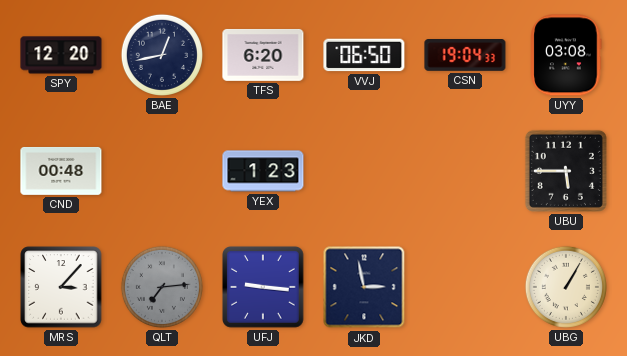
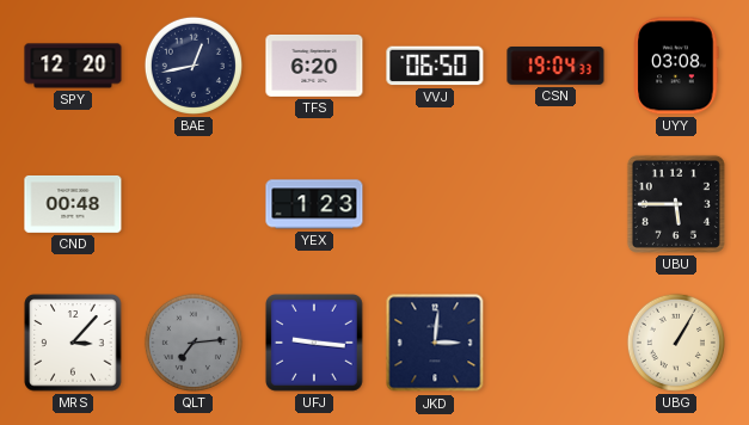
JKD: 2:58 -> 3:01
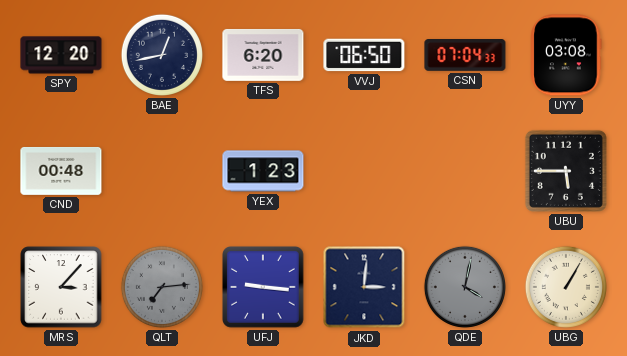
CSN: 19:04 -> 07:04
QDE: none -> 4:02
